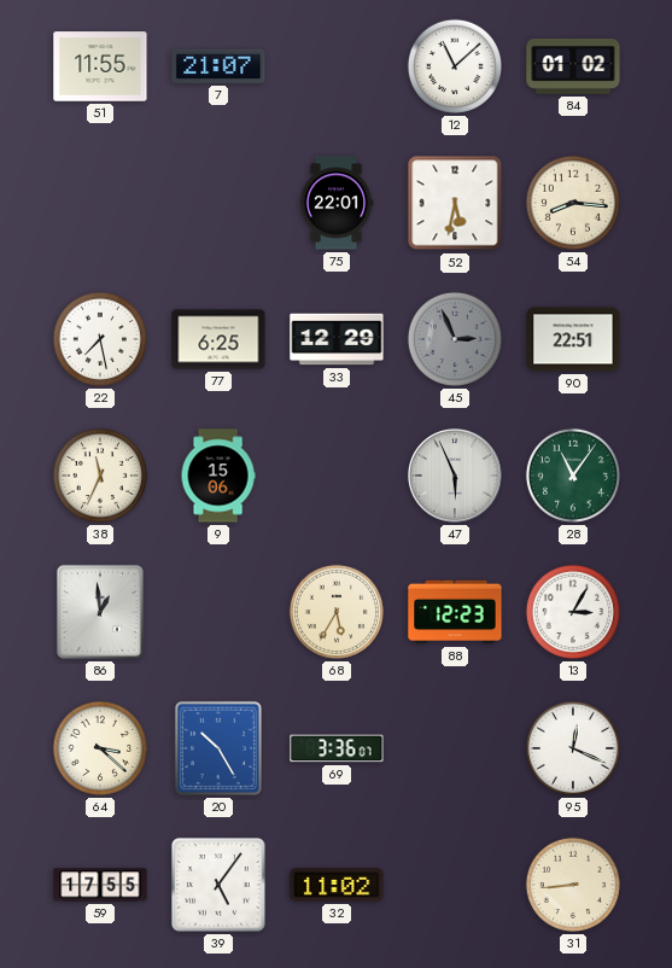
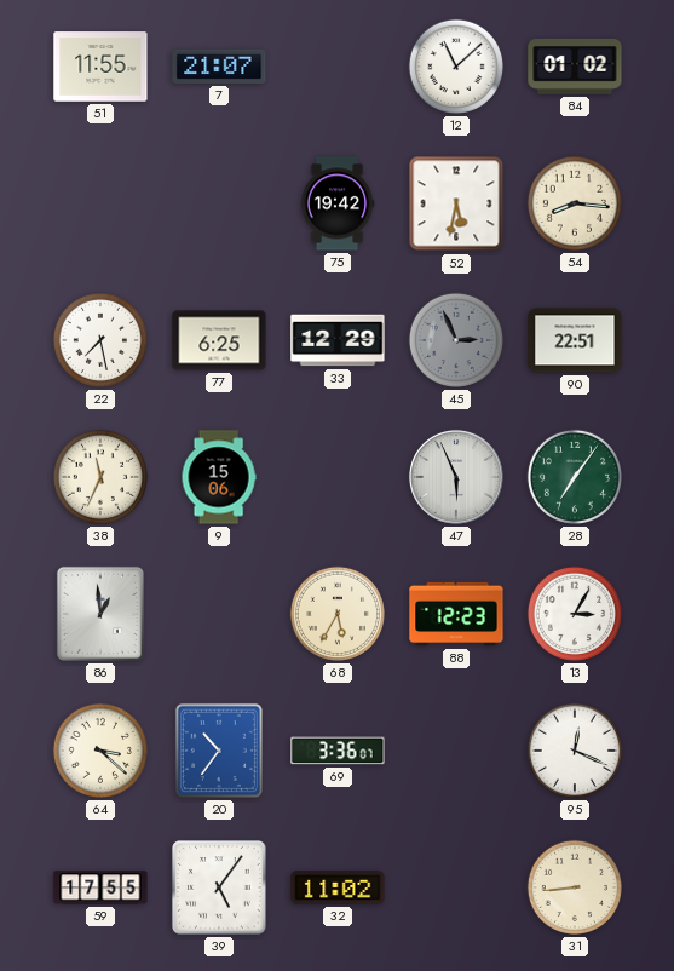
75: 22:01 -> 19:42
28: 11:06 -> 7:06
20: 10:25 -> 10:36
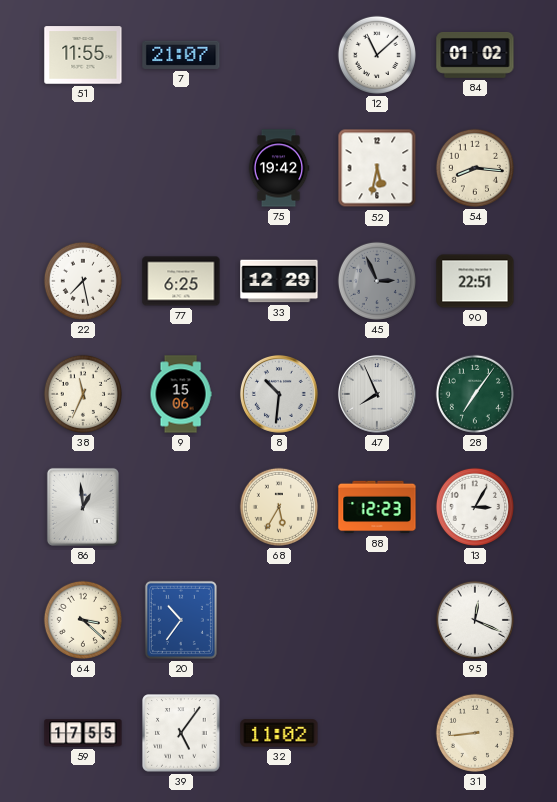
8: none -> 10:31
47: 5:56 -> 7:56
69: 3:36 -> none
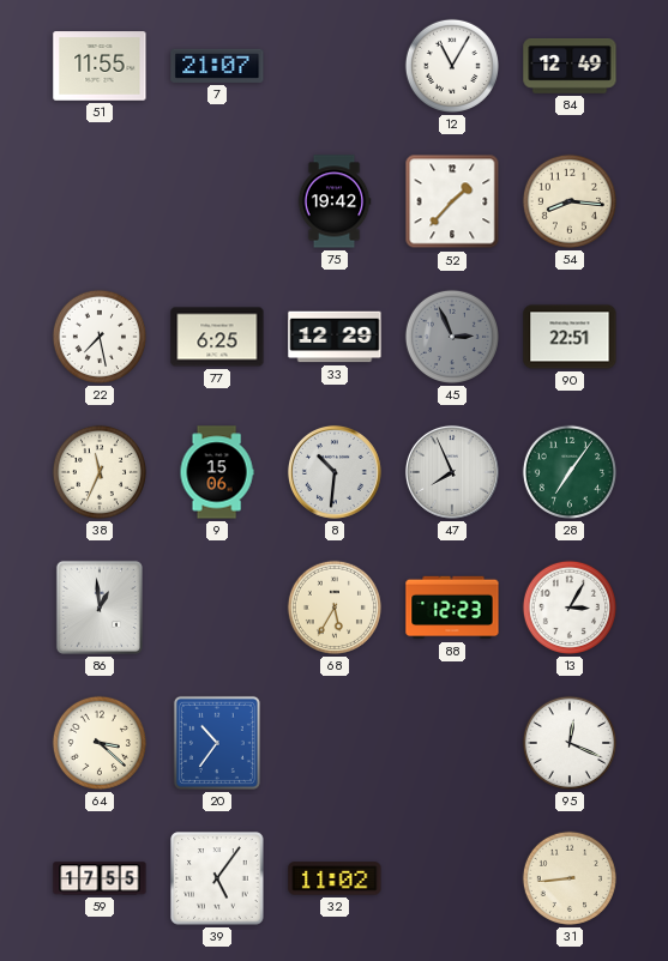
12: 11:08 -> 11:05
84: 01:02 -> 12:49
52: 5:32 -> 1:37
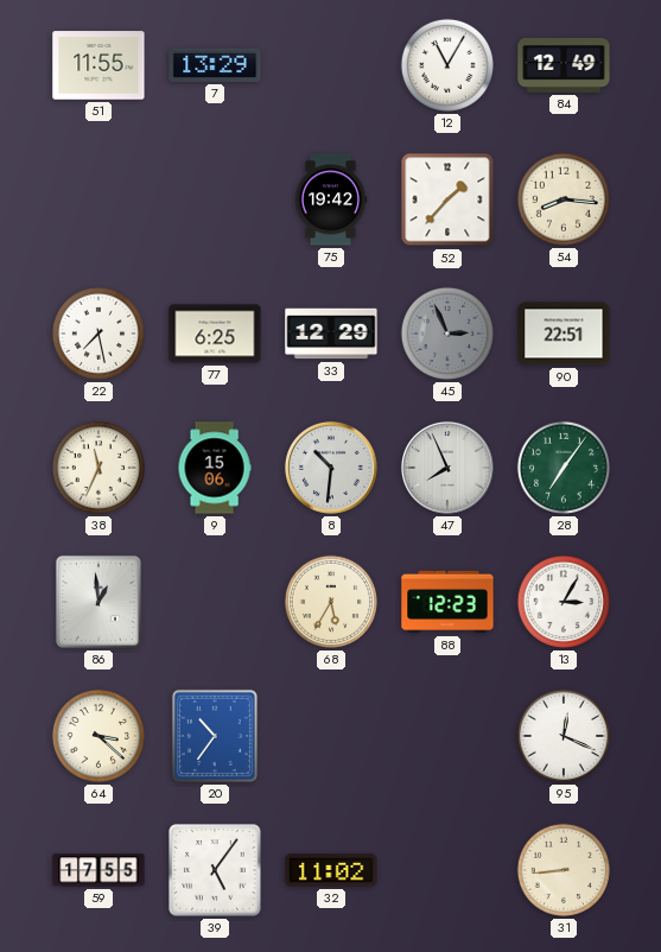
7: 21:07 -> 13:29
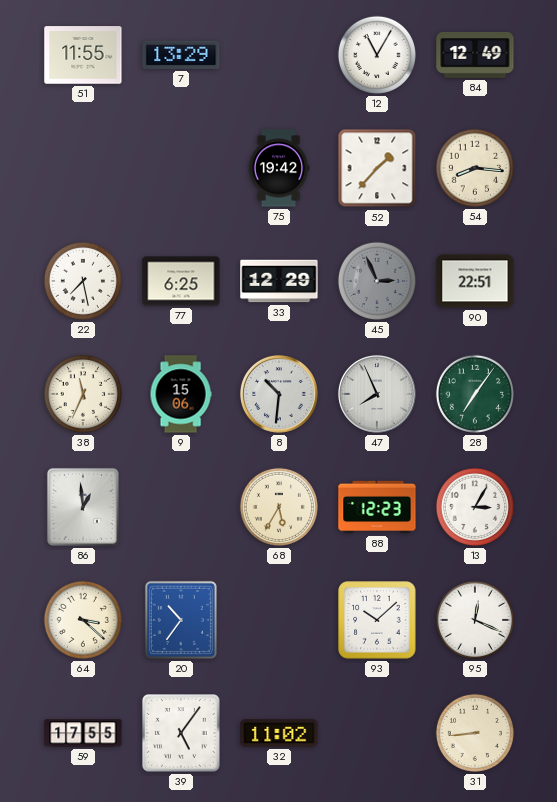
93: none -> 10:08
